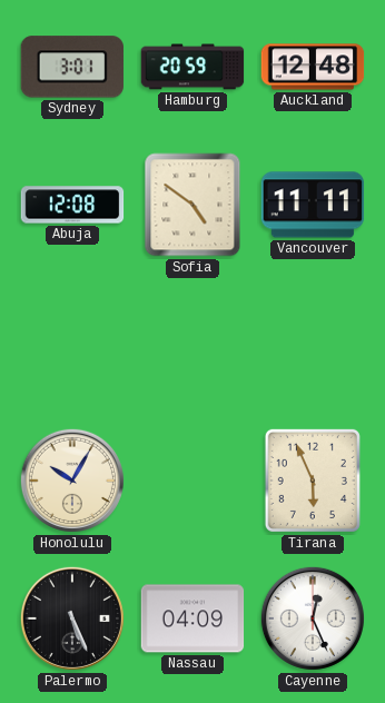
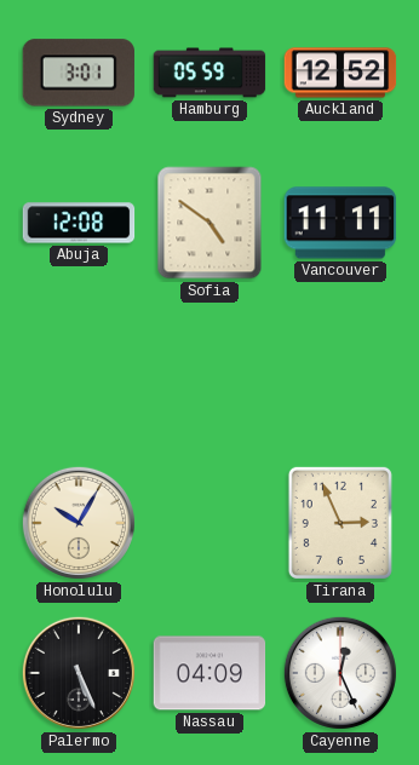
Hamburg: 20:59 -> 05:59
Auckland: 12:48 -> 12:52
Tirana: 5:56 -> 2:56
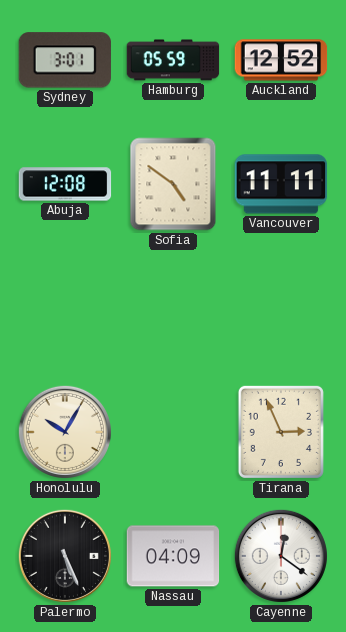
Cayenne: 12:26 -> 12:21
